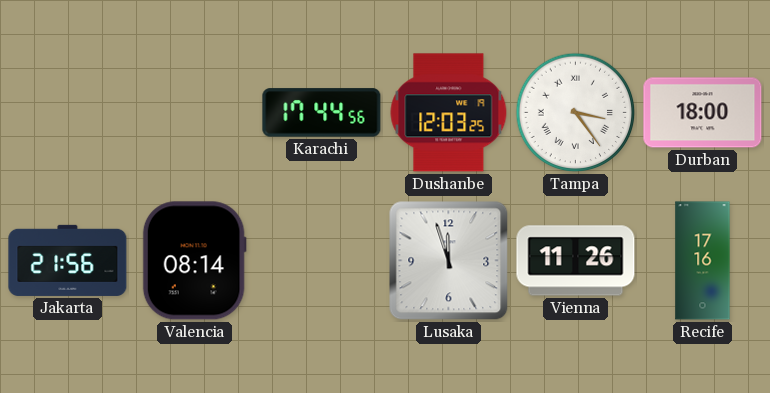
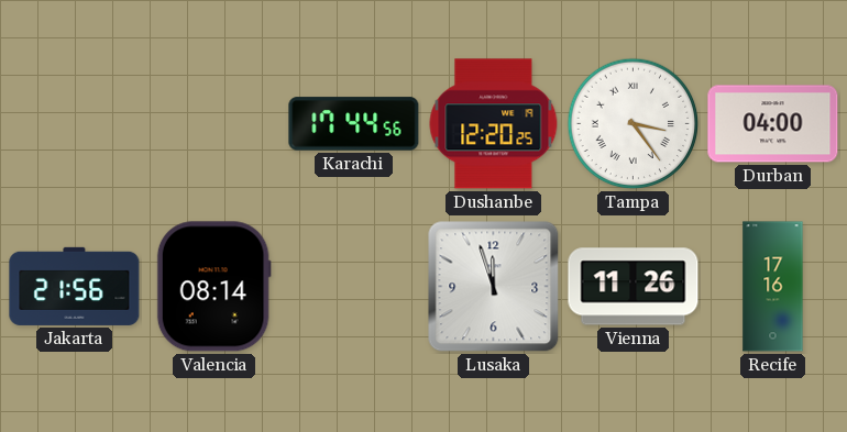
Dushanbe: 12:03 -> 12:20
Durban: 18:00 -> 04:00
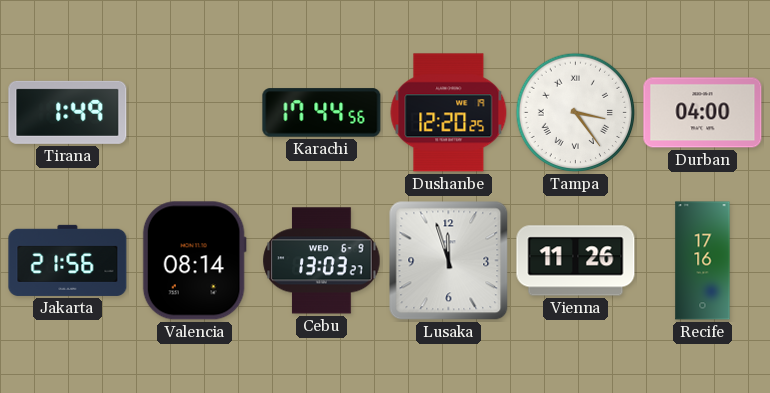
Tirana: none -> 1:49
Cebu: none -> 13:03
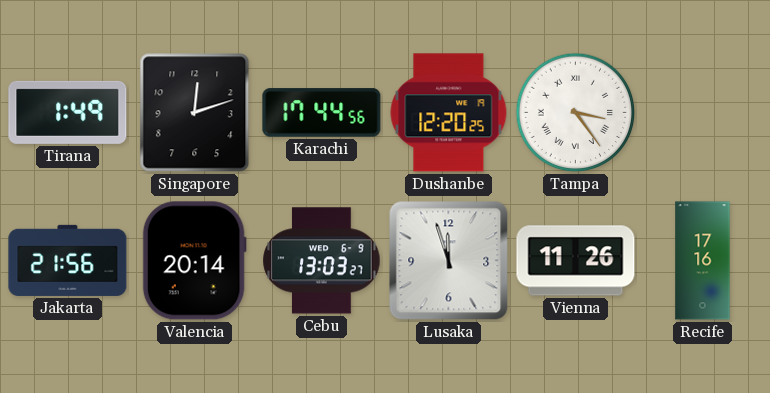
Singapore: none -> 12:12
Durban: 04:00 -> none
Valencia: 08:14 -> 20:14
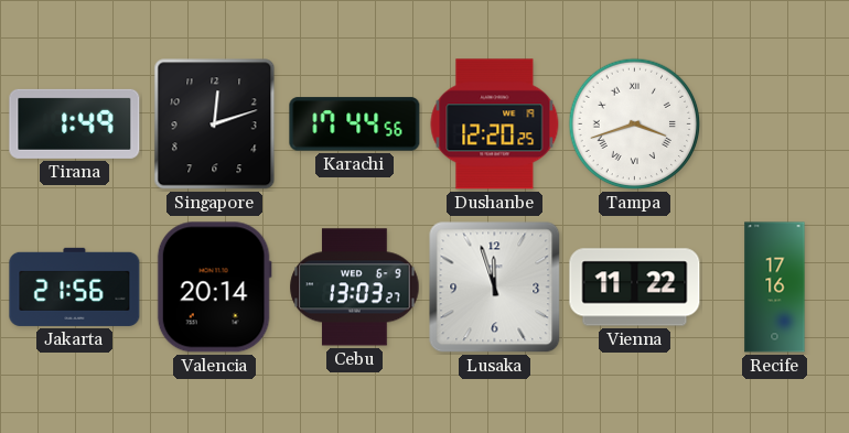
Tampa: 3:24 -> 3:42
Vienna: 11:26 -> 11:22
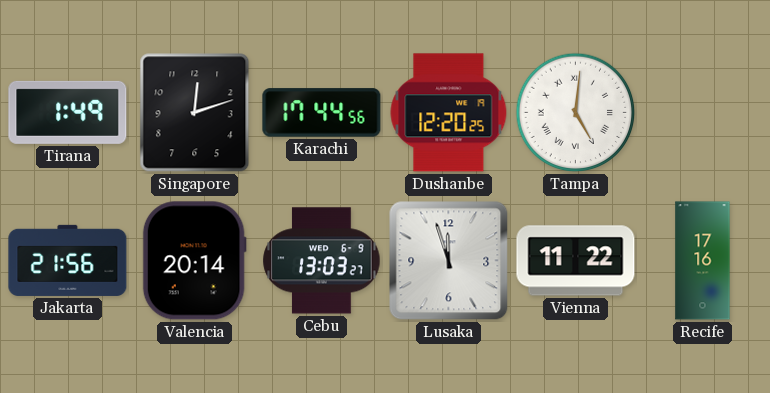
Tampa: 3:42 -> 5:01
